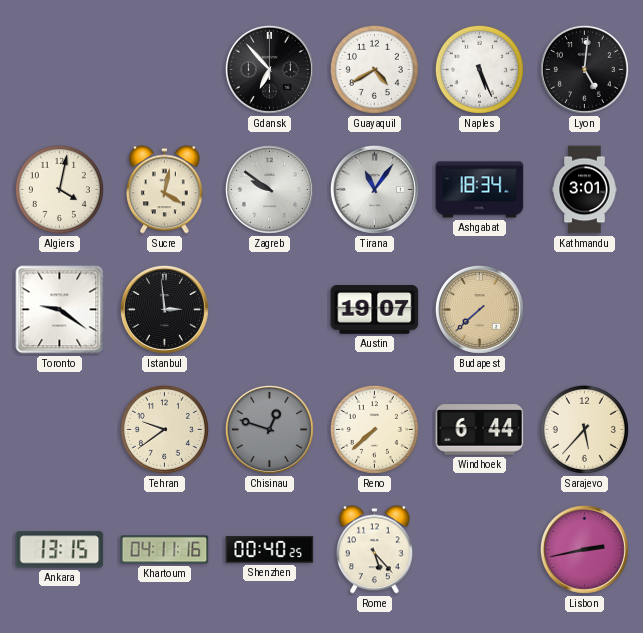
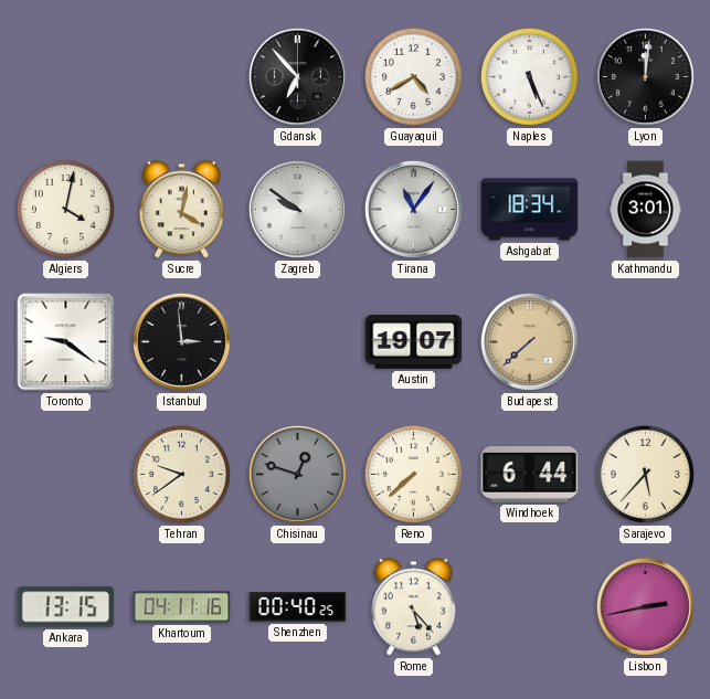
Lyon: 5:01 -> 12:01
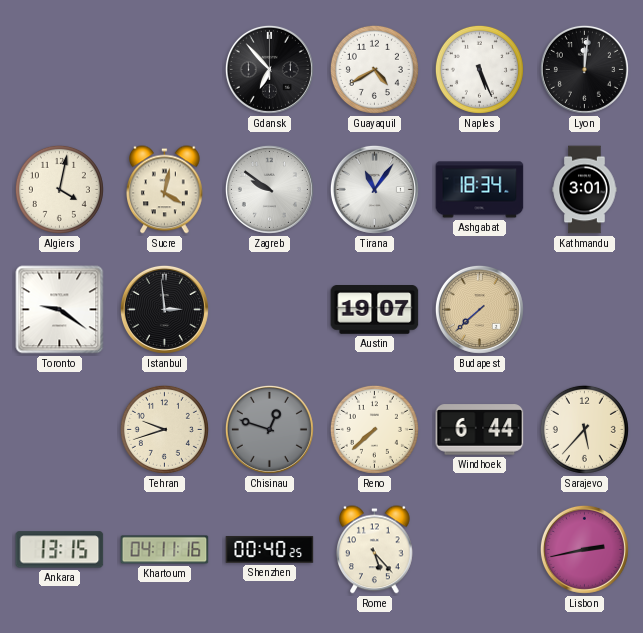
Tehran: 9:39 -> 9:42
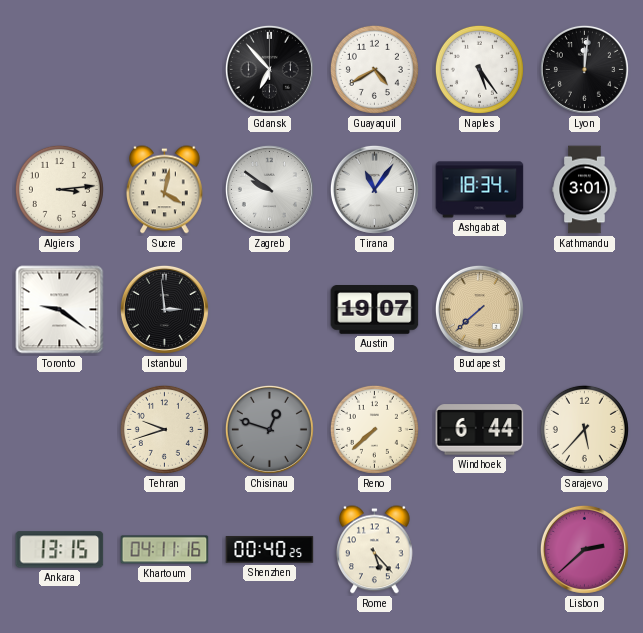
Naples: 5:26 -> 5:24
Algiers: 4:02 -> 3:14
Lisbon: 2:43 -> 2:38
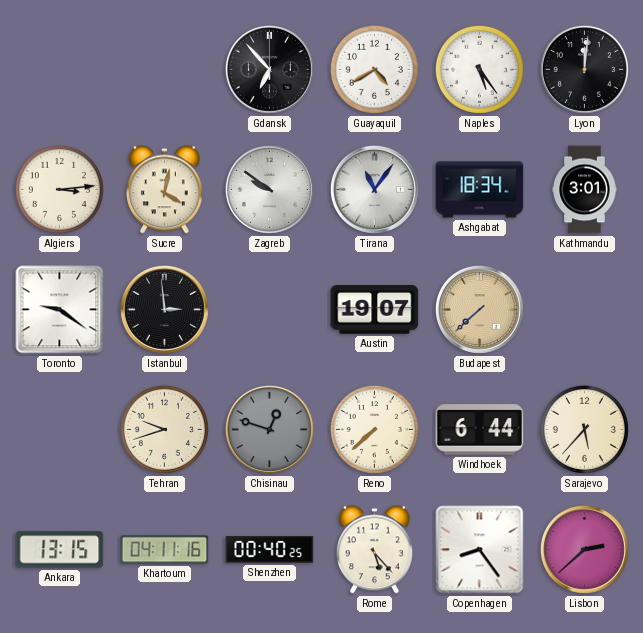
Copenhagen: none -> 8:24
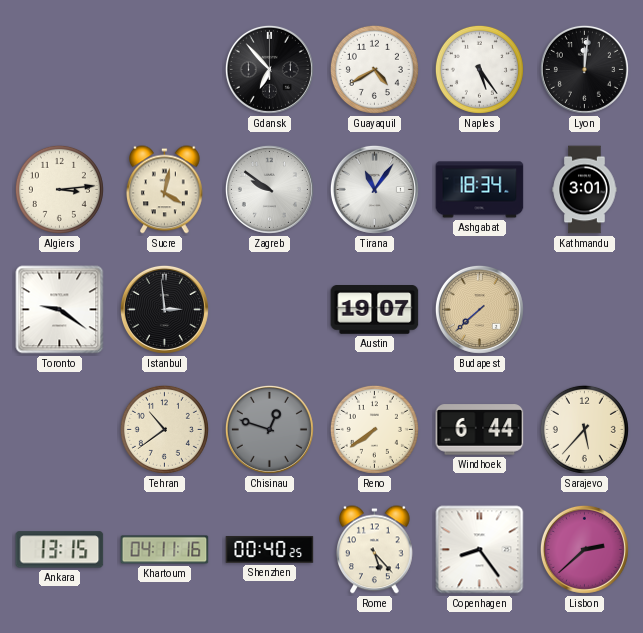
Tehran: 9:42 -> 10:39
Reno: 7:38 -> 7:39
